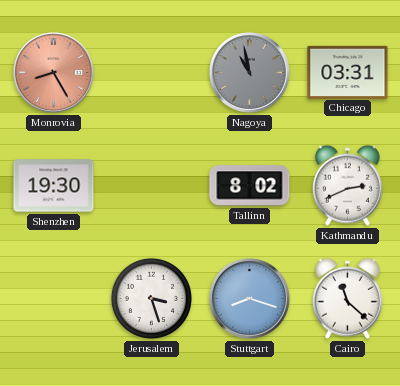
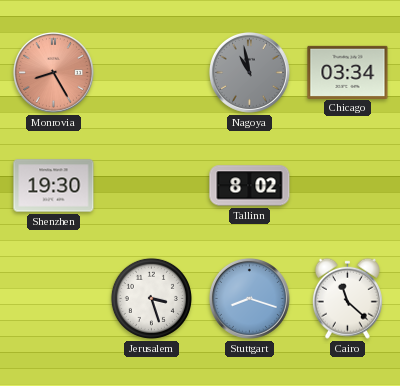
Chicago: 03:31 -> 03:34
Kathmandu: 2:41 -> none
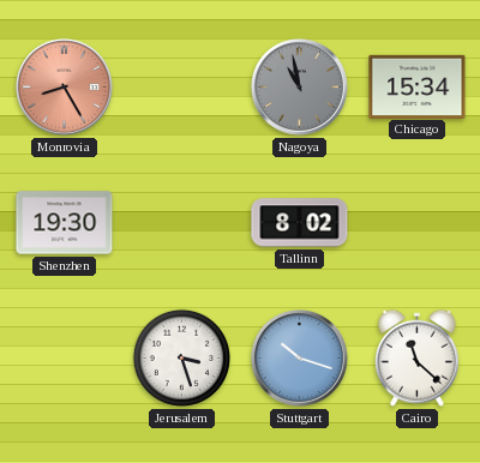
Chicago: 03:34 -> 15:34
Stuttgart: 8:18 -> 10:18
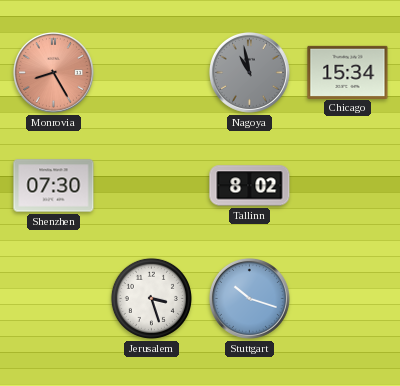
Shenzhen: 19:30 -> 07:30
Cairo: 11:22 -> none
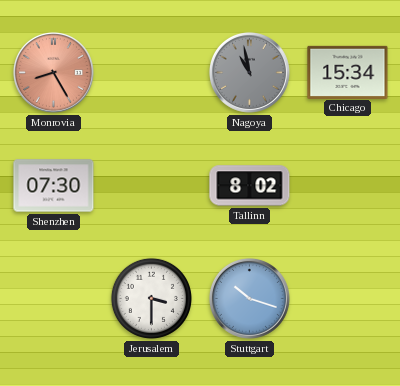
Jerusalem: 3:27 -> 3:30
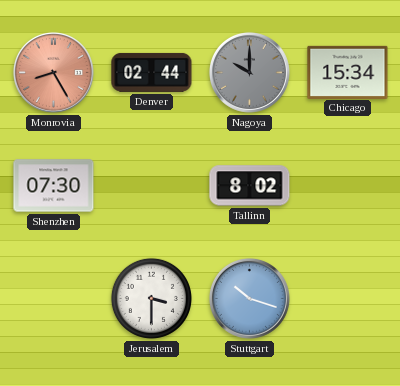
Denver: none -> 02:44
Nagoya: 10:58 -> 10:00
